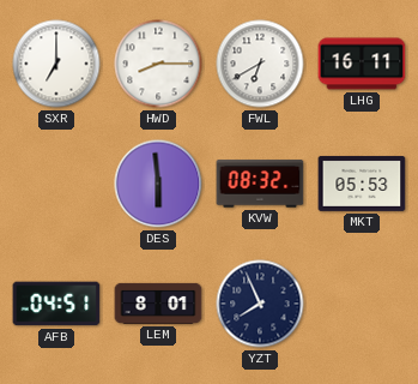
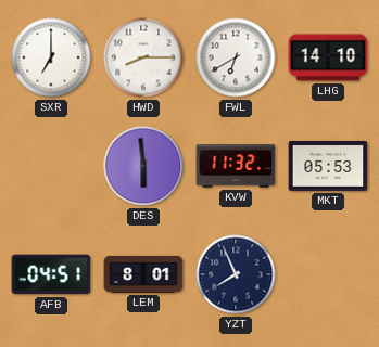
LHG: 16:11 -> 14:10
KVW: 08:32 -> 11:32
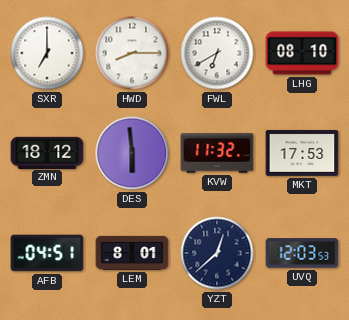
LHG: 14:10 -> 08:10
ZMN: none -> 18:12
MKT: 05:53 -> 17:53
YZT: 7:56 -> 12:38
UVQ: none -> 12:03
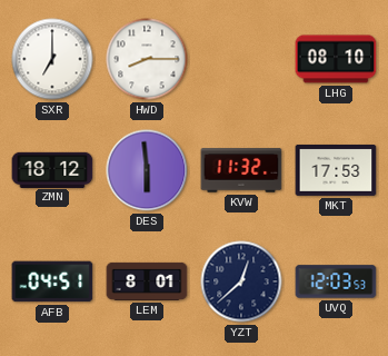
FWL: 6:40 -> none
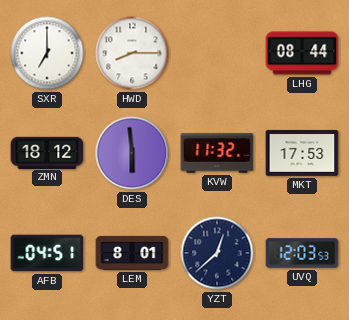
LHG: 08:10 -> 08:44
